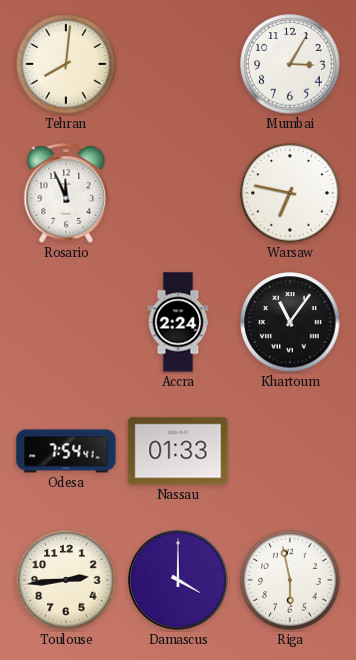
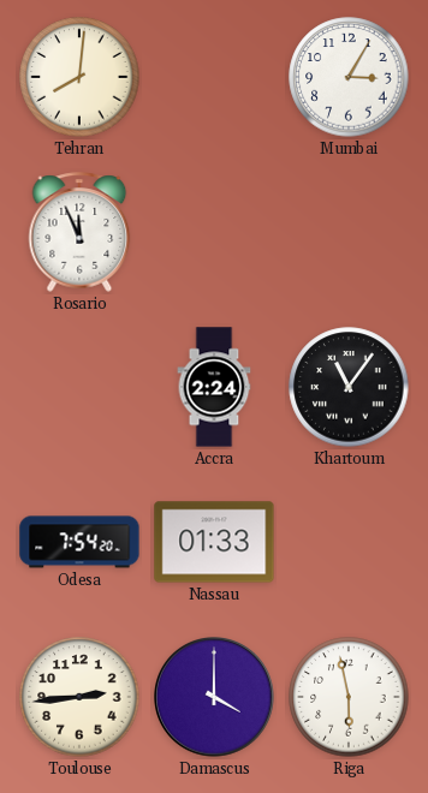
Warsaw: 6:47 -> none
Odesa: 7:54:41 -> 7:54:20
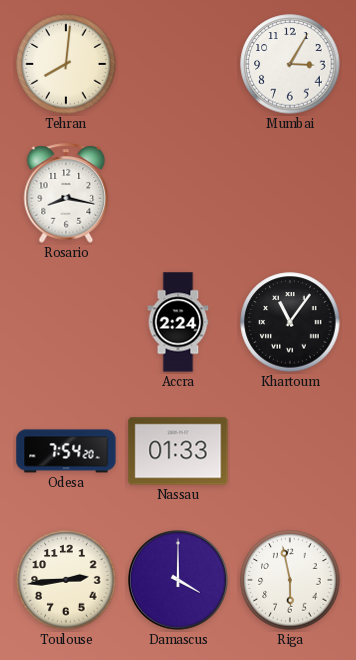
Rosario: 11:56 -> 8:17
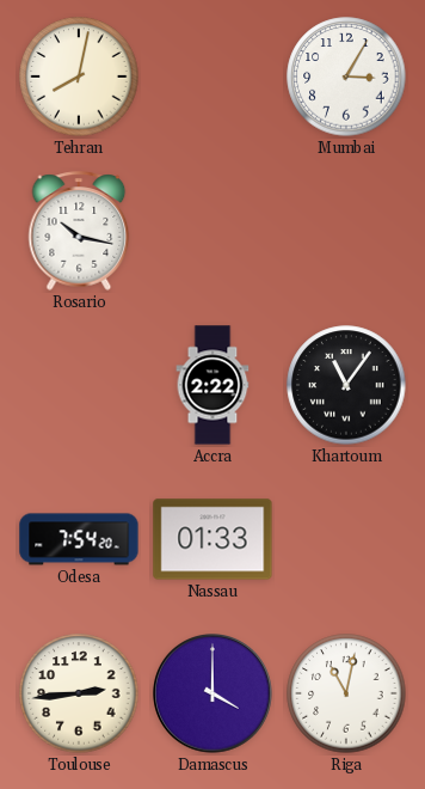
Tehran: 8:01 -> 8:02
Rosario: 8:17 -> 10:17
Accra: 2:24 -> 2:22
Riga: 5:58 -> 11:02
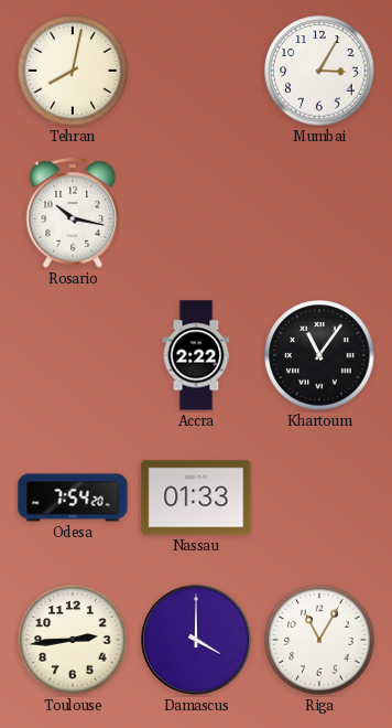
Riga: 11:02 -> 11:05
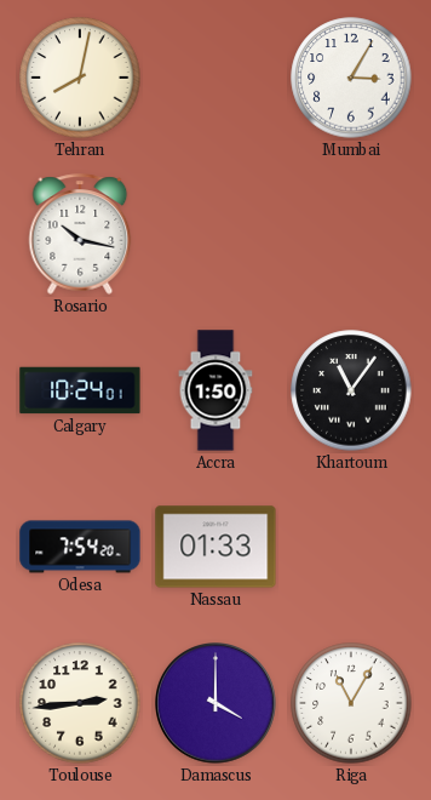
Calgary: none -> 10:24
Accra: 2:22 -> 1:50
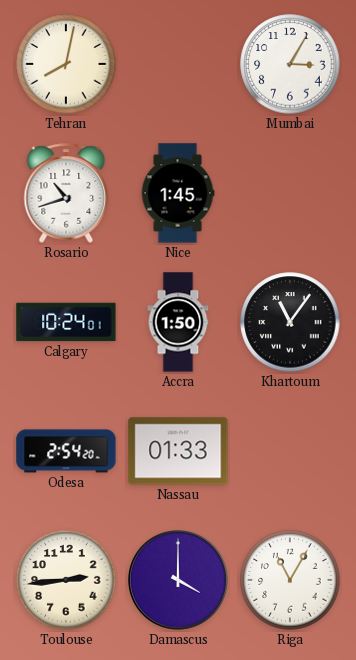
Rosario: 10:17 -> 10:42
Nice: none -> 1:45
Odesa: 7:54 -> 2:54
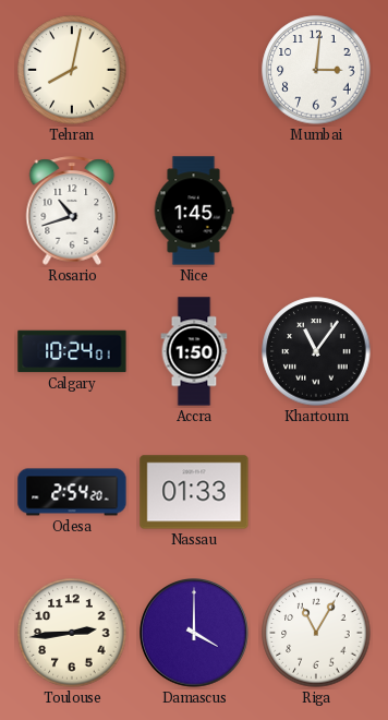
Mumbai: 3:05 -> 3:01
